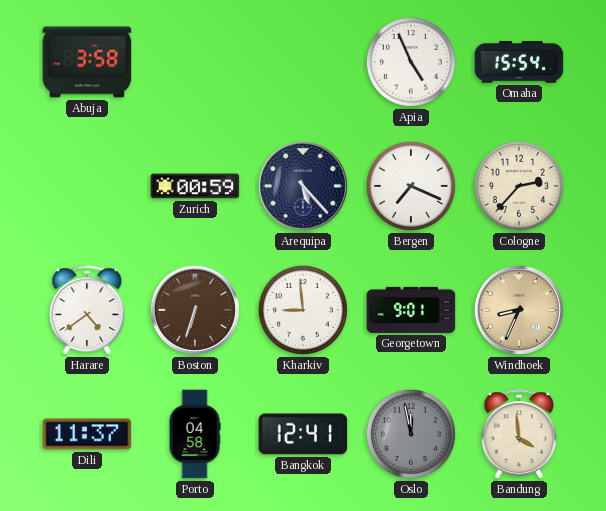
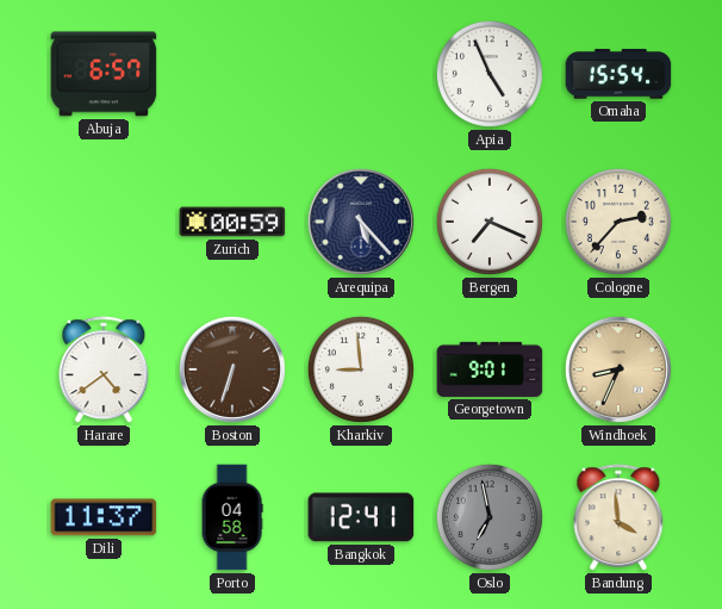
Abuja: 3:58 -> 6:57
Oslo: 11:58 -> 6:58
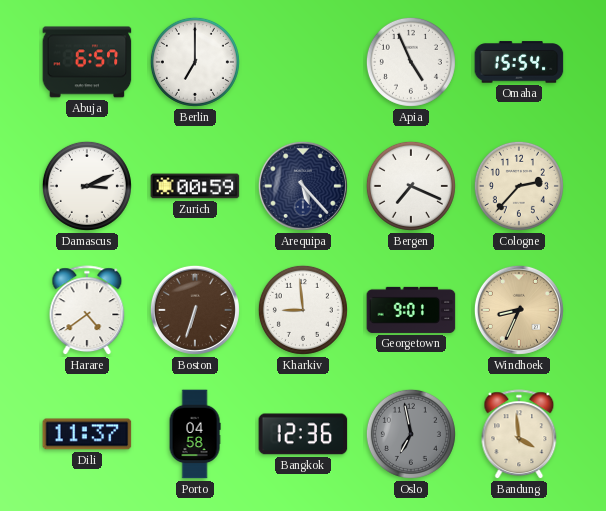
Berlin: none -> 7:00
Damascus: none -> 3:11
Bangkok: 12:41 -> 12:36
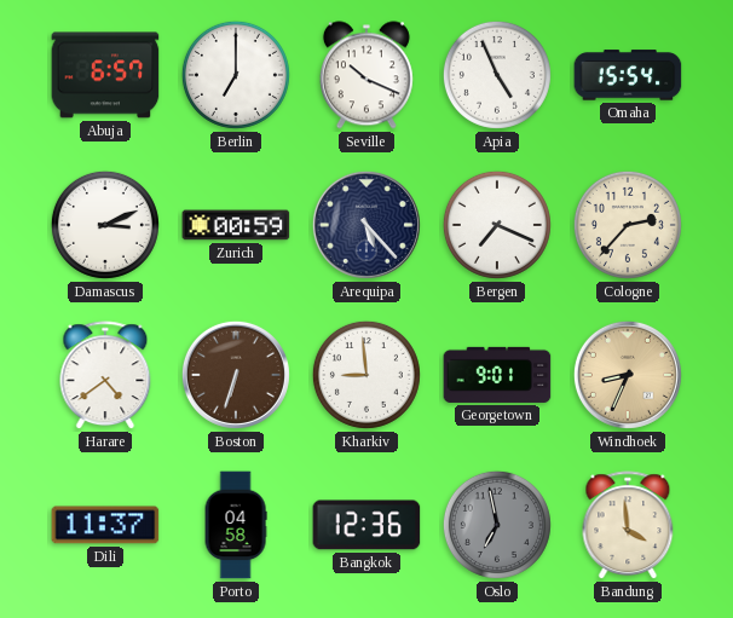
Seville: none -> 10:19
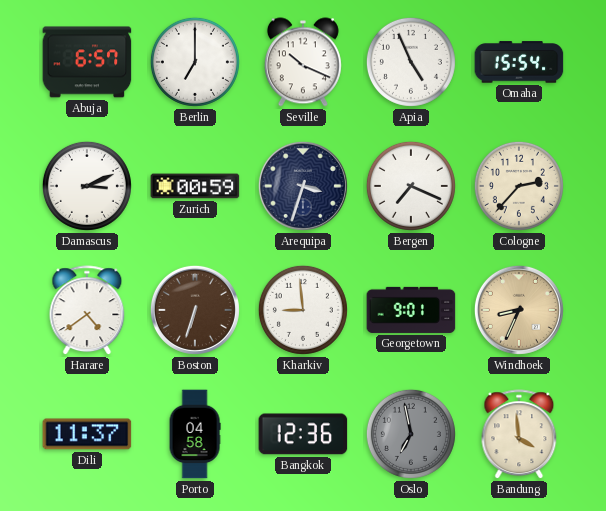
Arequipa: 5:23 -> 3:33
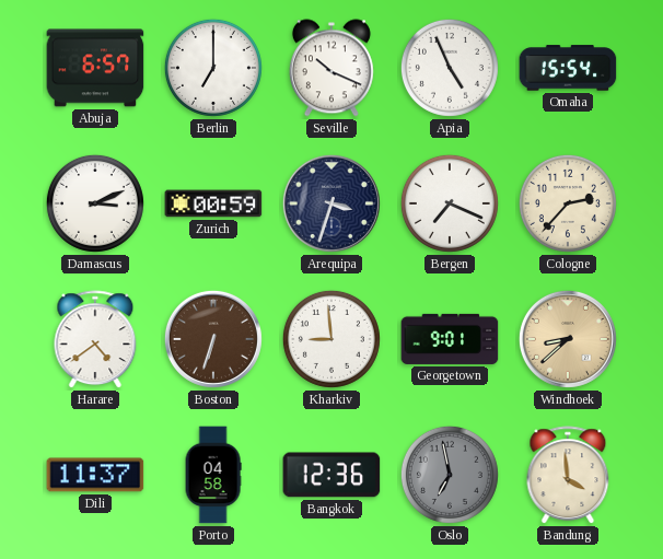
Windhoek: 8:34 -> 8:38
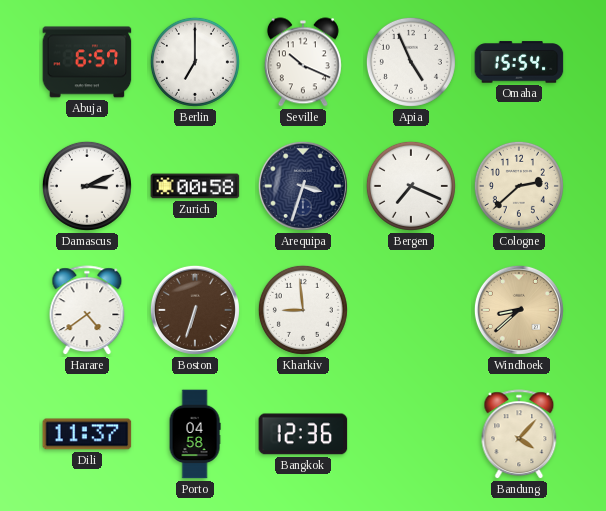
Zurich: 00:59 -> 00:58
Cologne: 2:37 -> 2:38
Georgetown: 9:01 -> none
Oslo: 6:58 -> none
Bandung: 3:59 -> 4:07
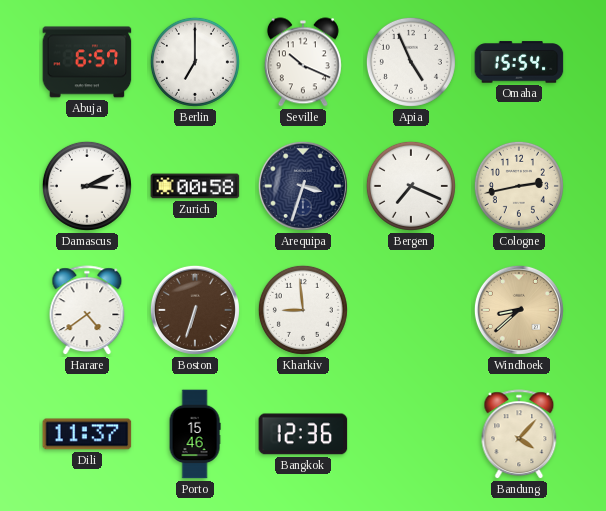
Cologne: 2:38 -> 2:43
Porto: 04:58 -> 15:46
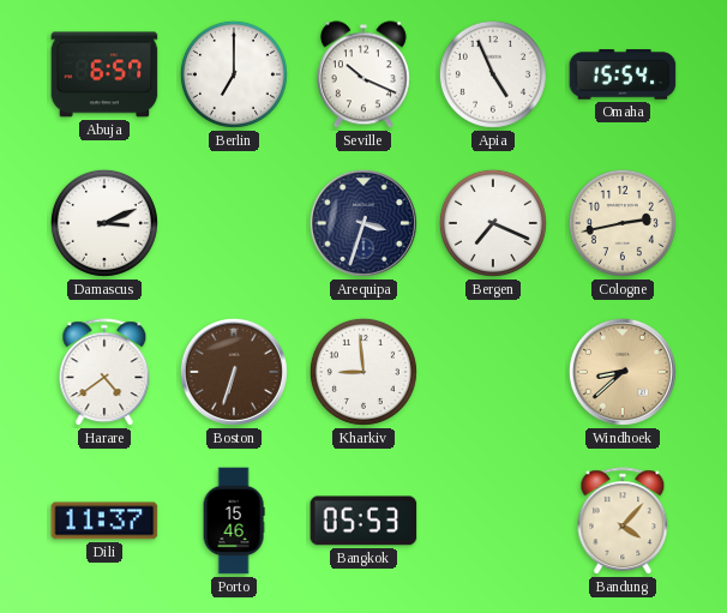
Zurich: 00:58 -> none
Bangkok: 12:36 -> 05:53
